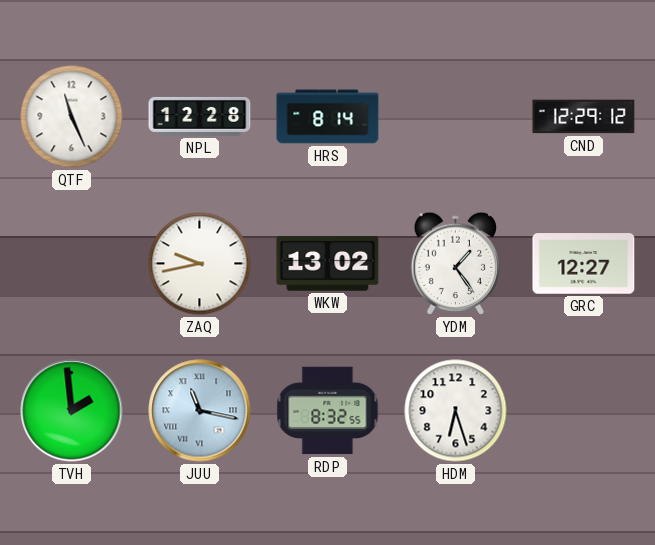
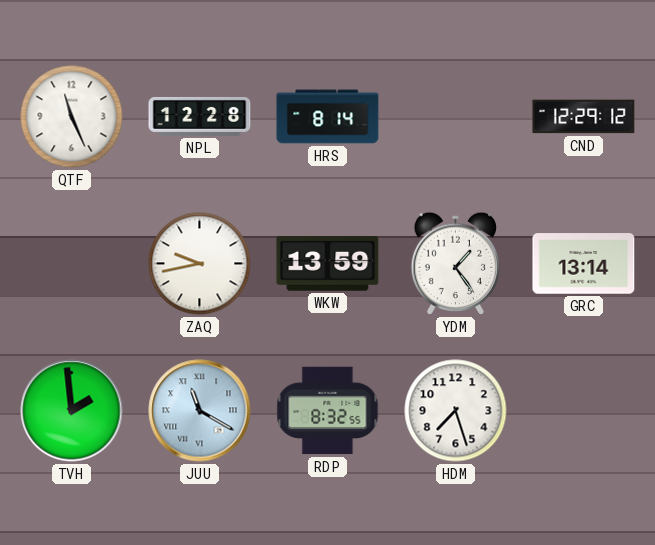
WKW: 13:02 -> 13:59
GRC: 12:27 -> 13:14
JUU: 11:17 -> 11:20
HDM: 6:27 -> 7:27
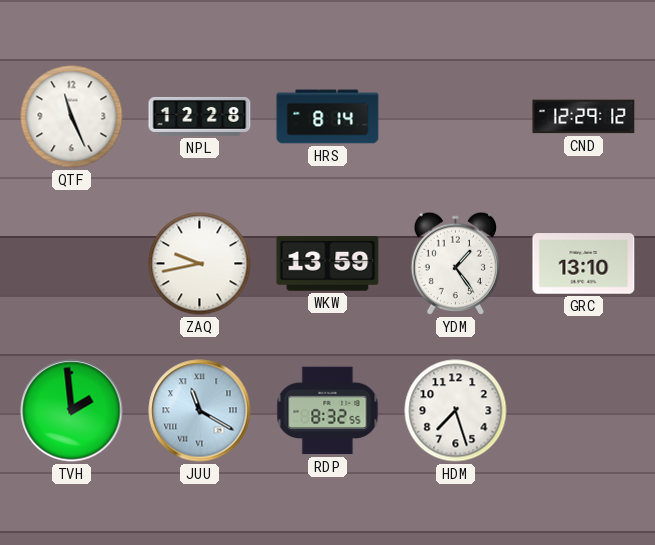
GRC: 13:14 -> 13:10
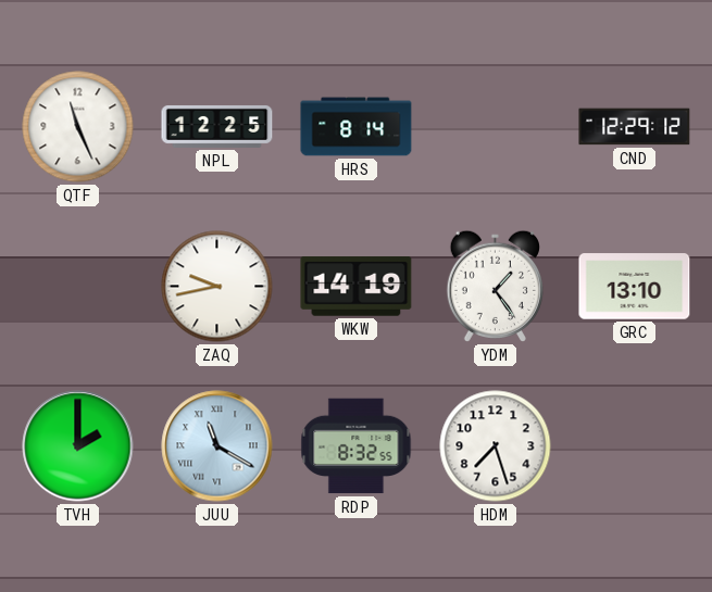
NPL: 12:28 -> 12:25
WKW: 13:59 -> 14:19
TVH: 1:59 -> 2:00
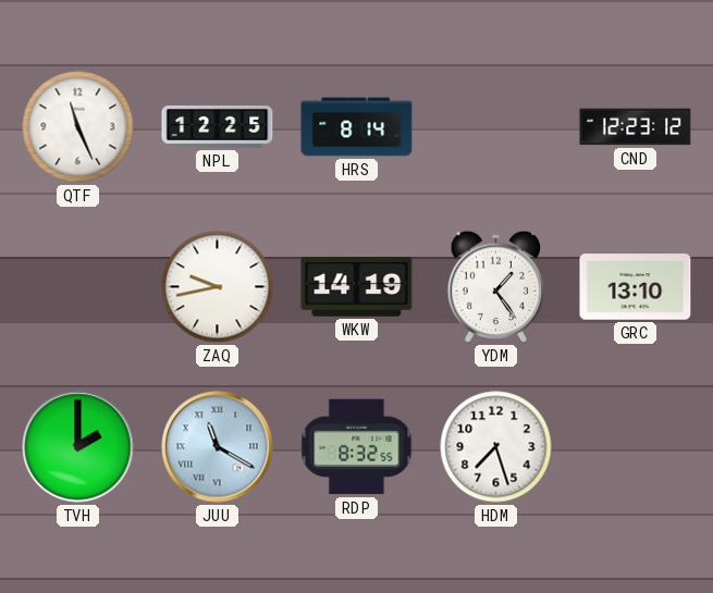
CND: 12:29 -> 12:23
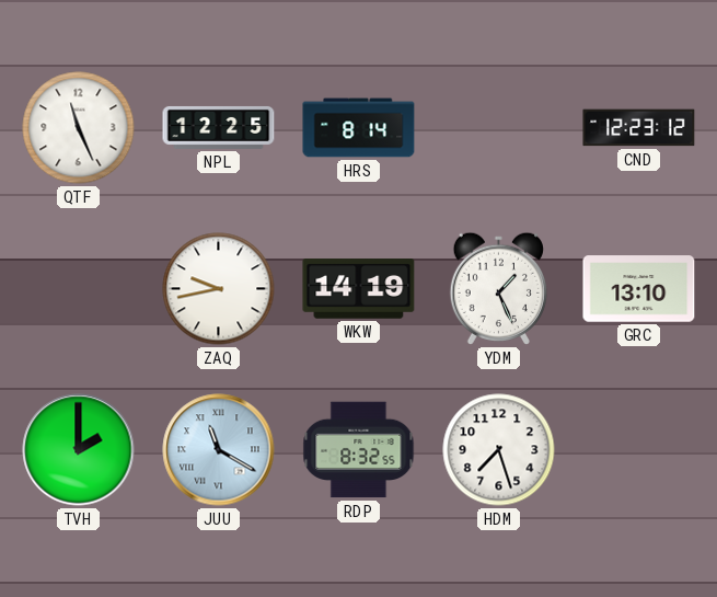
YDM: 1:24 -> 1:26
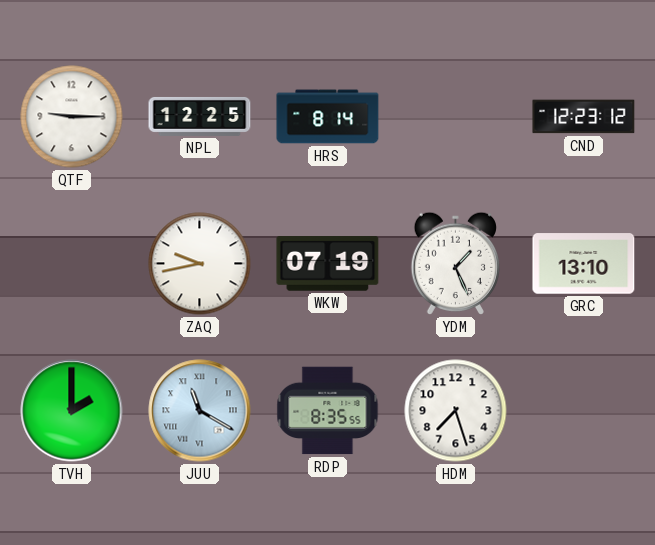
QTF: 11:26 -> 9:15
WKW: 14:19 -> 07:19
RDP: 8:32 -> 8:35
